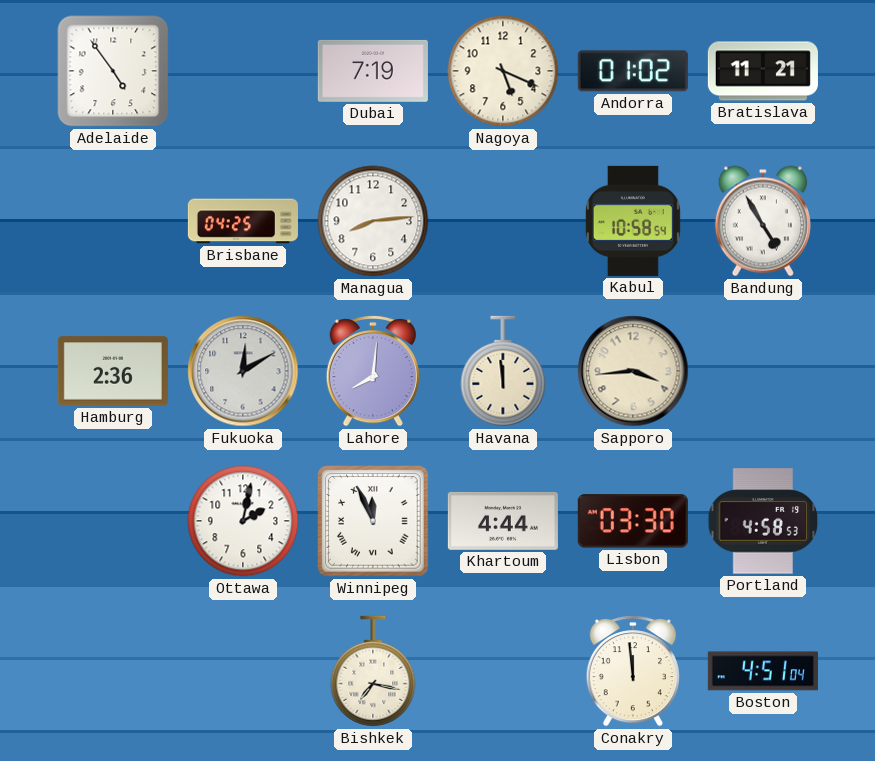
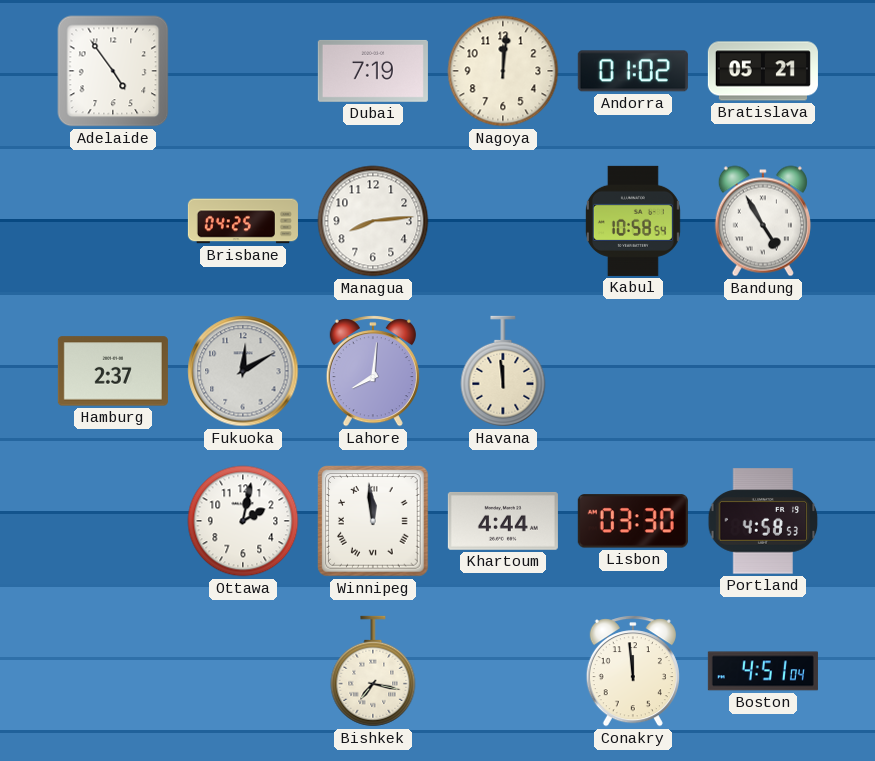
Nagoya: 5:19 -> 12:01
Bratislava: 11:21 -> 05:21
Hamburg: 2:36 -> 2:37
Sapporo: 3:44 -> none
Winnipeg: 11:56 -> 11:59
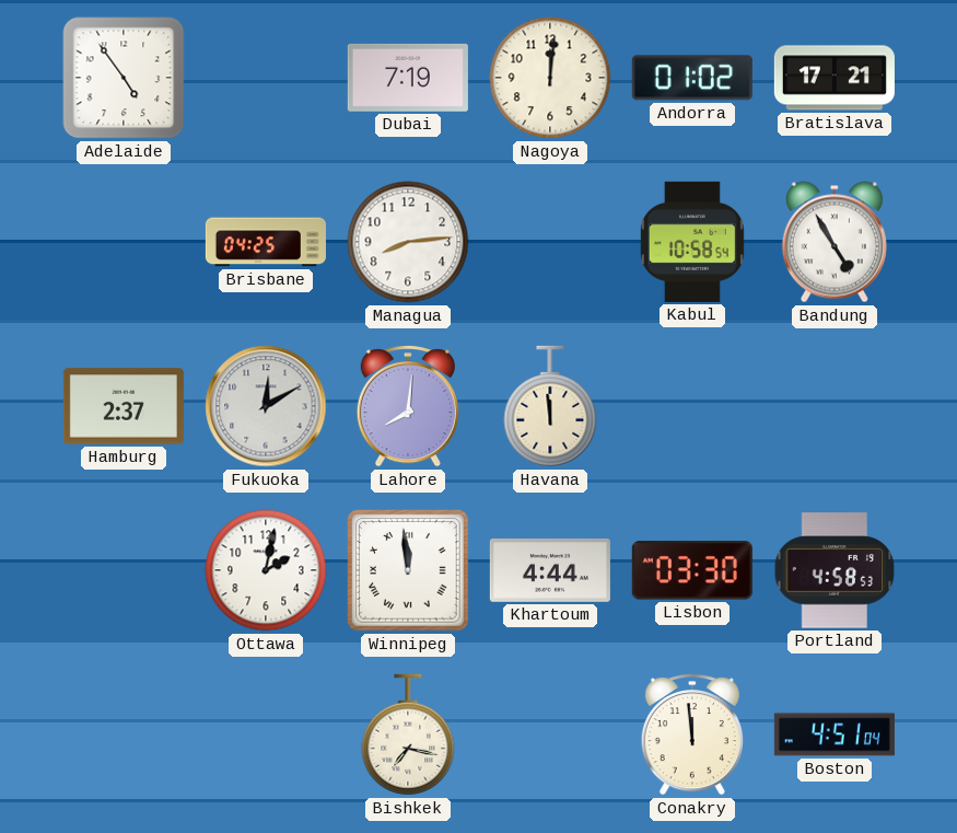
Bratislava: 05:21 -> 17:21
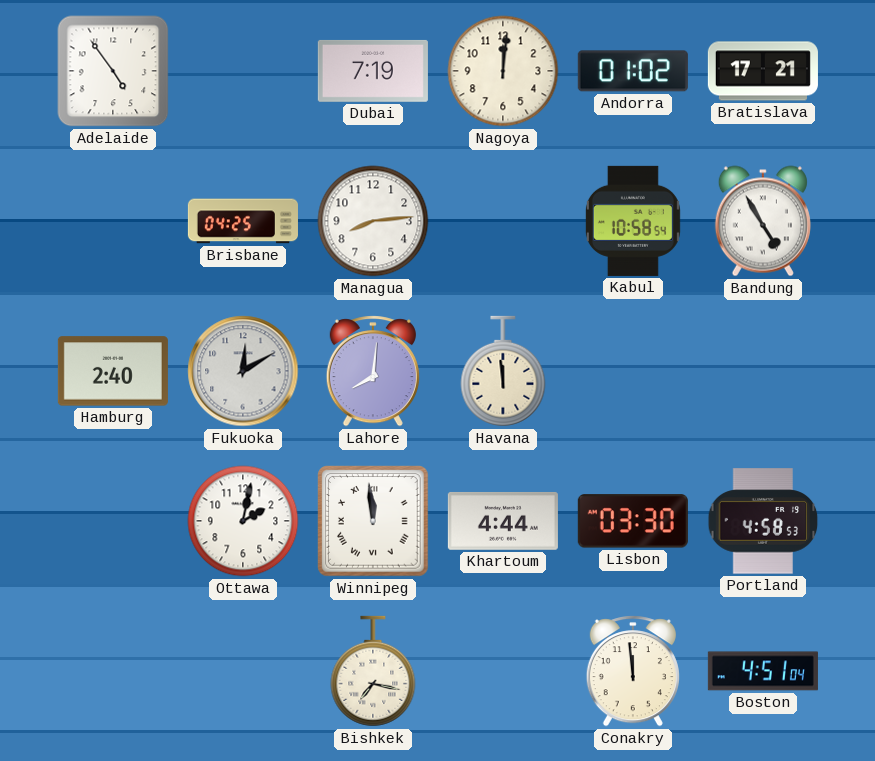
Hamburg: 2:37 -> 2:40
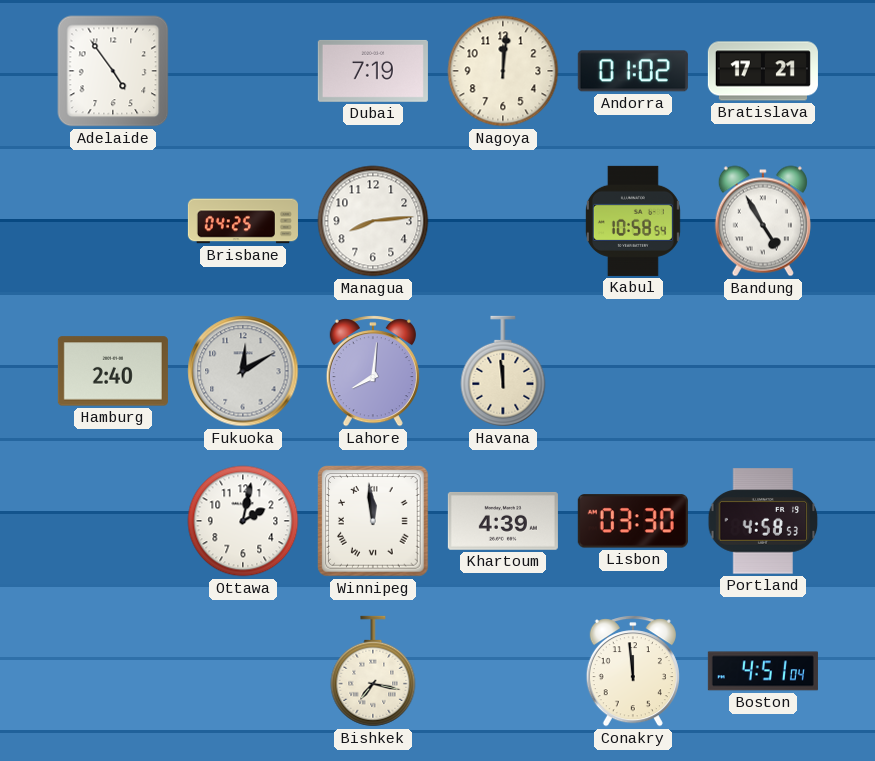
Khartoum: 4:44 -> 4:39
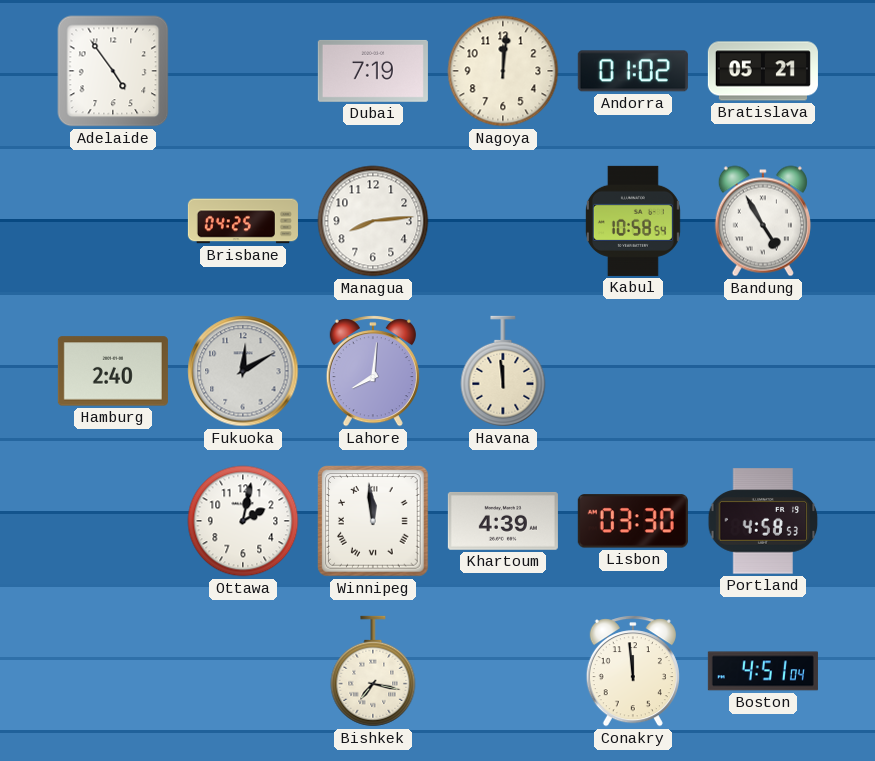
Bratislava: 17:21 -> 05:21
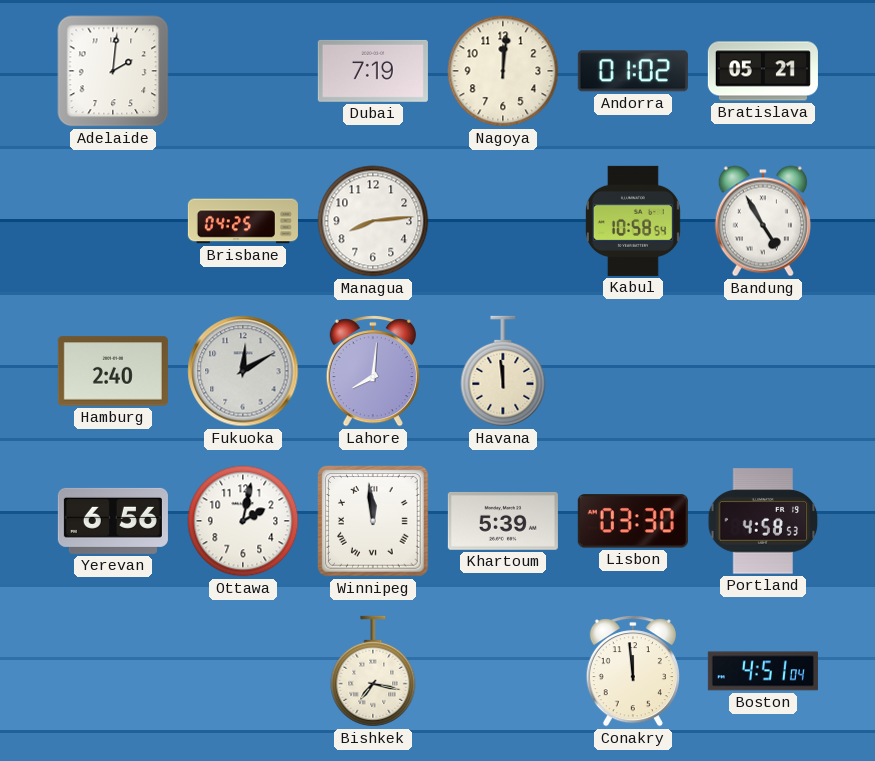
Adelaide: 4:54 -> 2:01
Yerevan: none -> 6:56
Khartoum: 4:39 -> 5:39
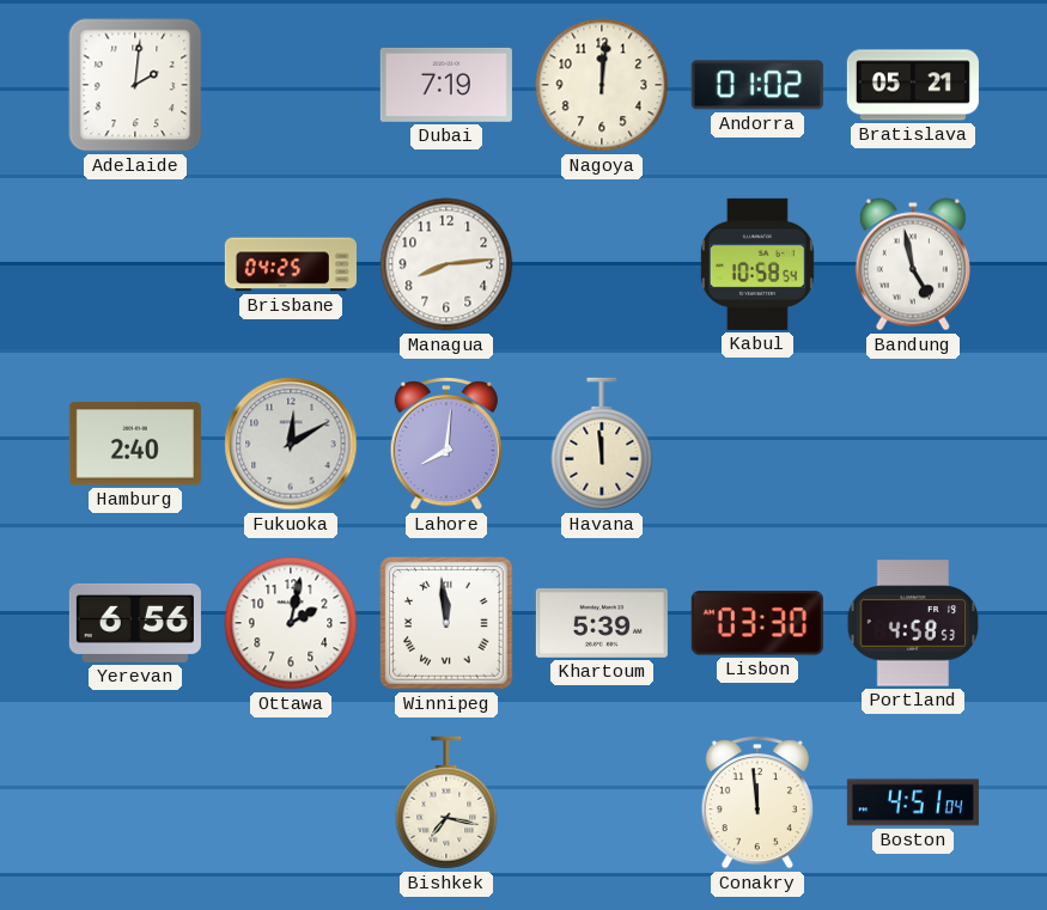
Bandung: 4:55 -> 4:58
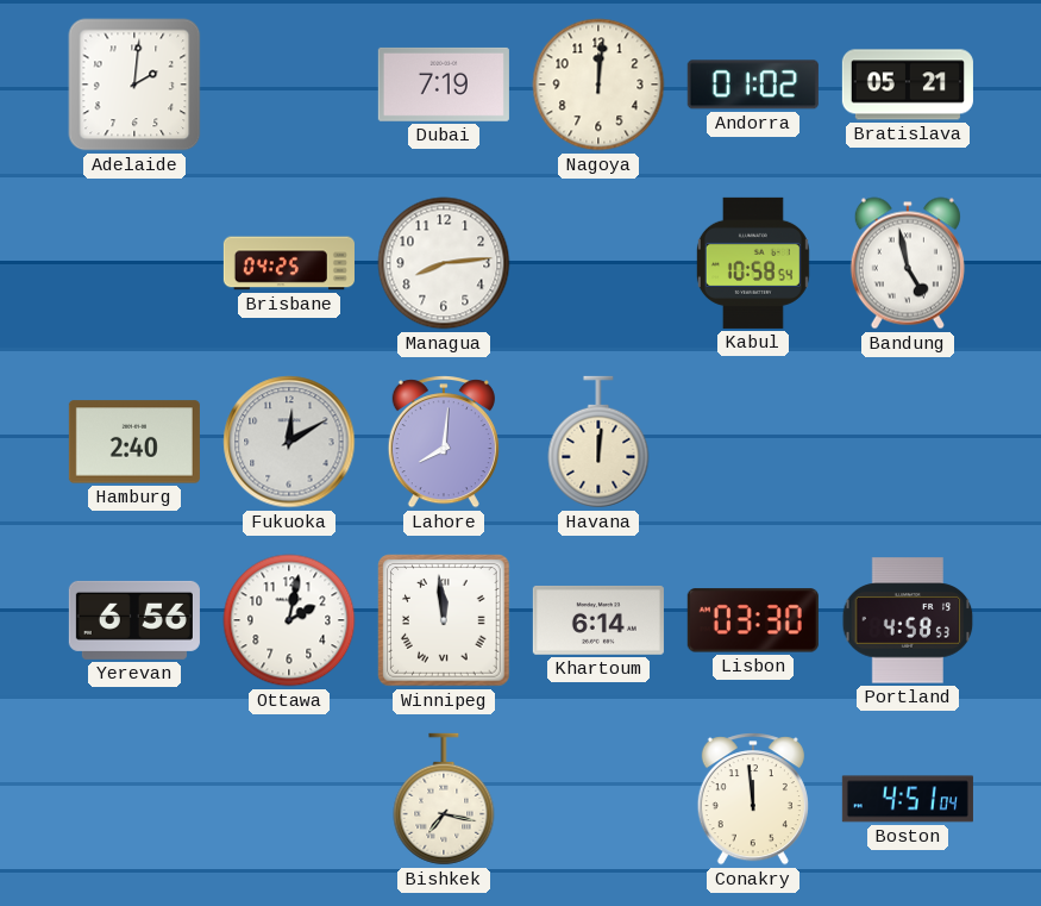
Havana: 11:59 -> 12:01
Khartoum: 5:39 -> 6:14
